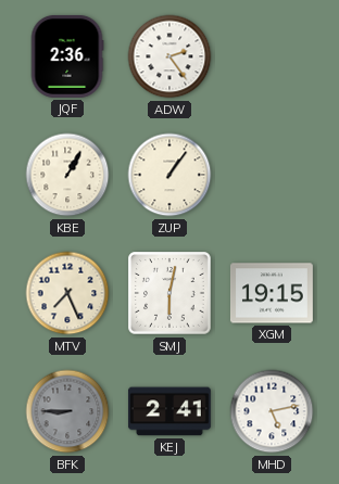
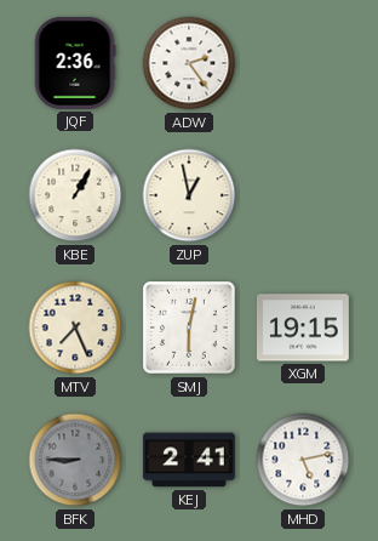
ZUP: 1:06 -> 12:58
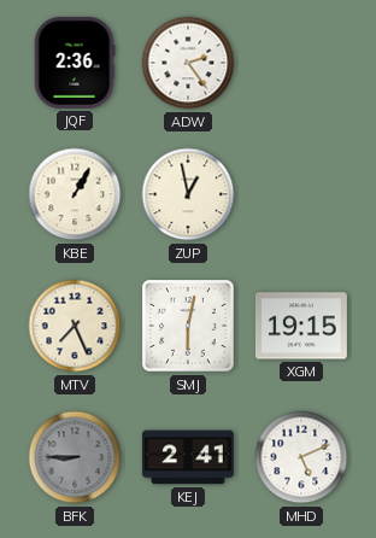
MHD: 5:13 -> 5:11
